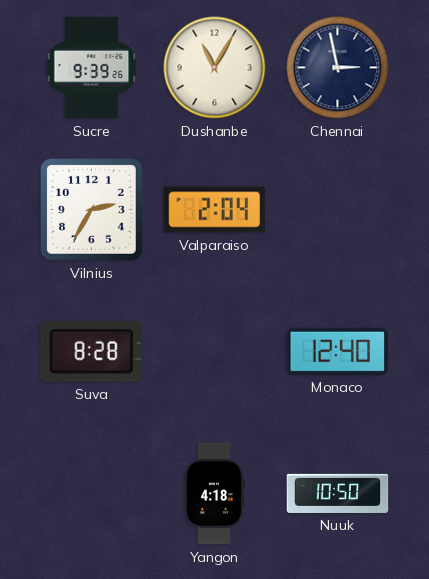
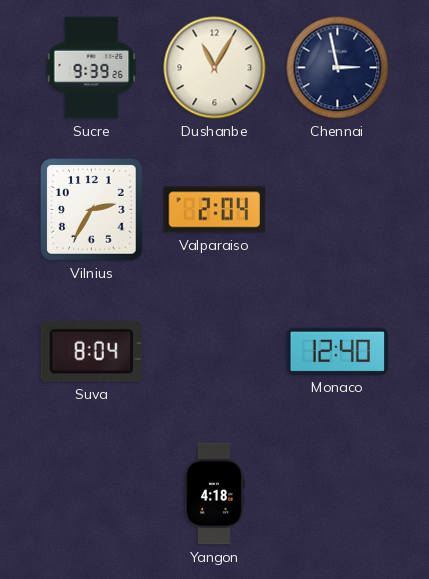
Suva: 8:28 -> 8:04
Nuuk: 10:50 -> none
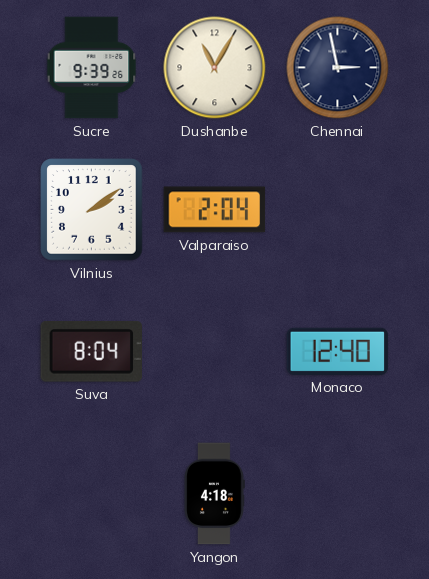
Vilnius: 2:35 -> 2:09
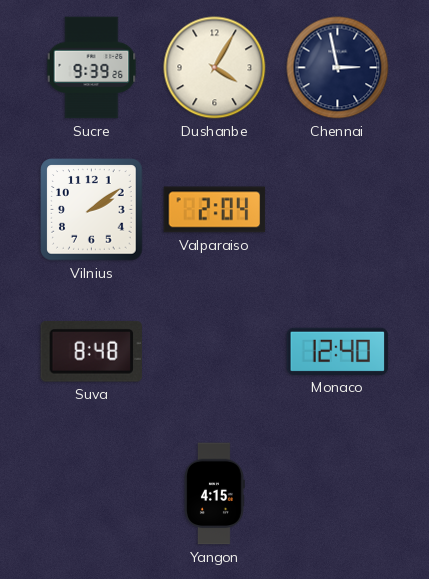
Dushanbe: 11:05 -> 4:05
Suva: 8:04 -> 8:48
Yangon: 4:18 -> 4:15
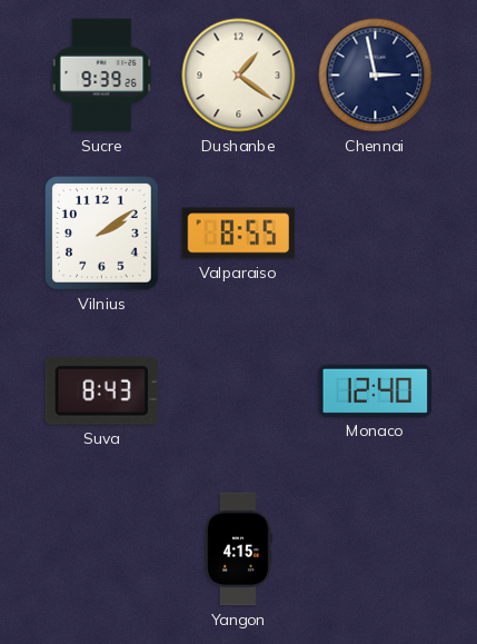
Dushanbe: 4:05 -> 1:21
Valparaiso: 2:04 -> 8:55
Suva: 8:48 -> 8:43
